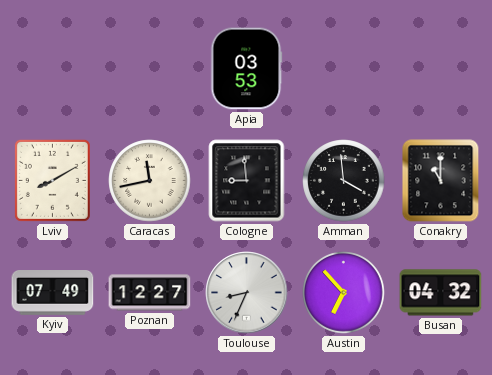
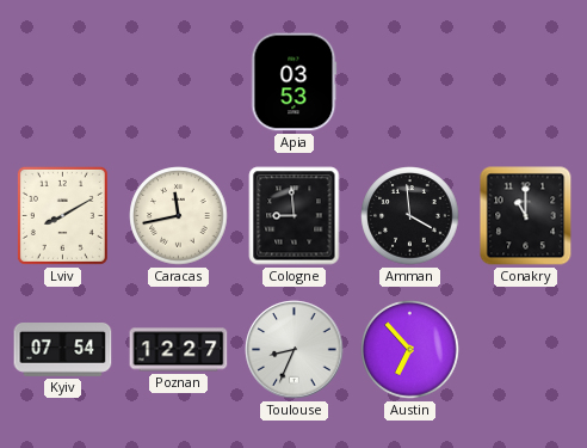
Kyiv: 07:49 -> 07:54
Busan: 04:32 -> none
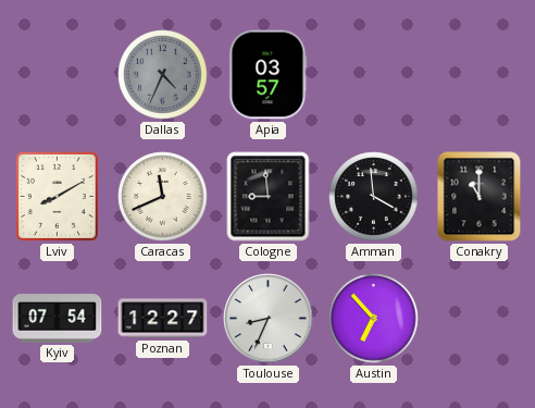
Dallas: none -> 4:34
Apia: 03:53 -> 03:57
Caracas: 11:43 -> 11:41
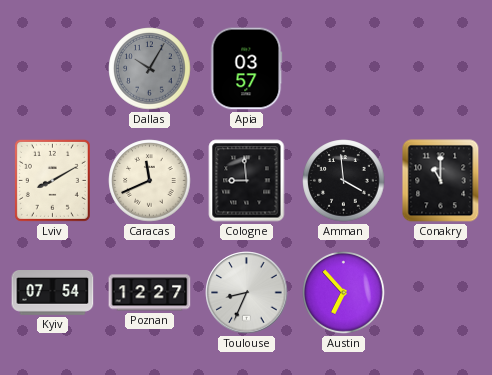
Dallas: 4:34 -> 10:05
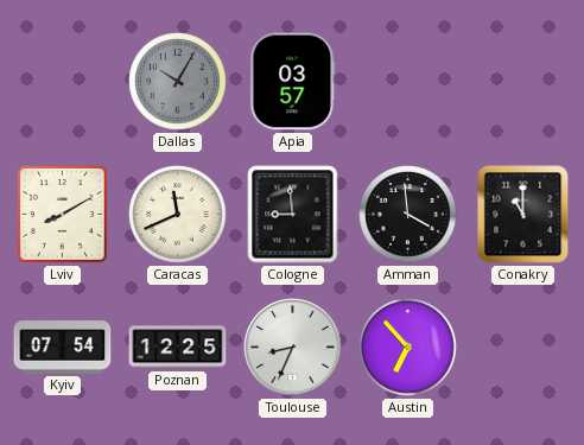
Poznan: 12:27 -> 12:25
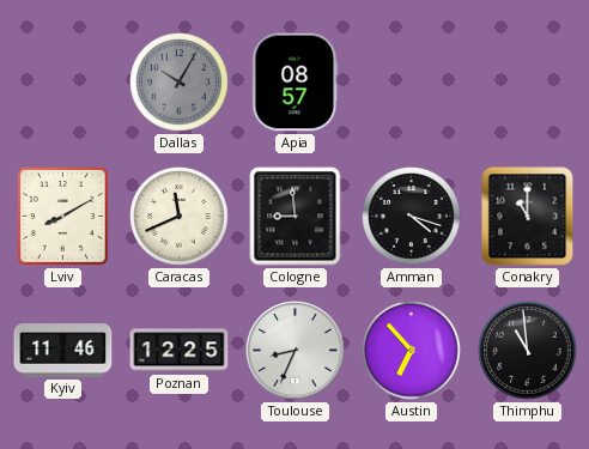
Apia: 03:57 -> 08:57
Amman: 3:59 -> 4:18
Kyiv: 07:54 -> 11:46
Thimphu: none -> 10:59
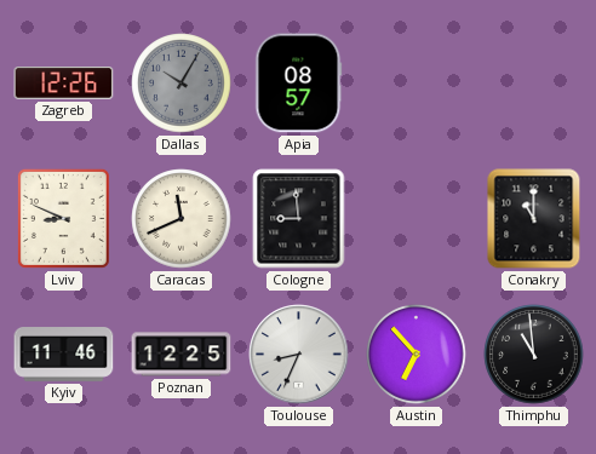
Zagreb: none -> 12:26
Lviv: 8:10 -> 8:49
Amman: 4:18 -> none
